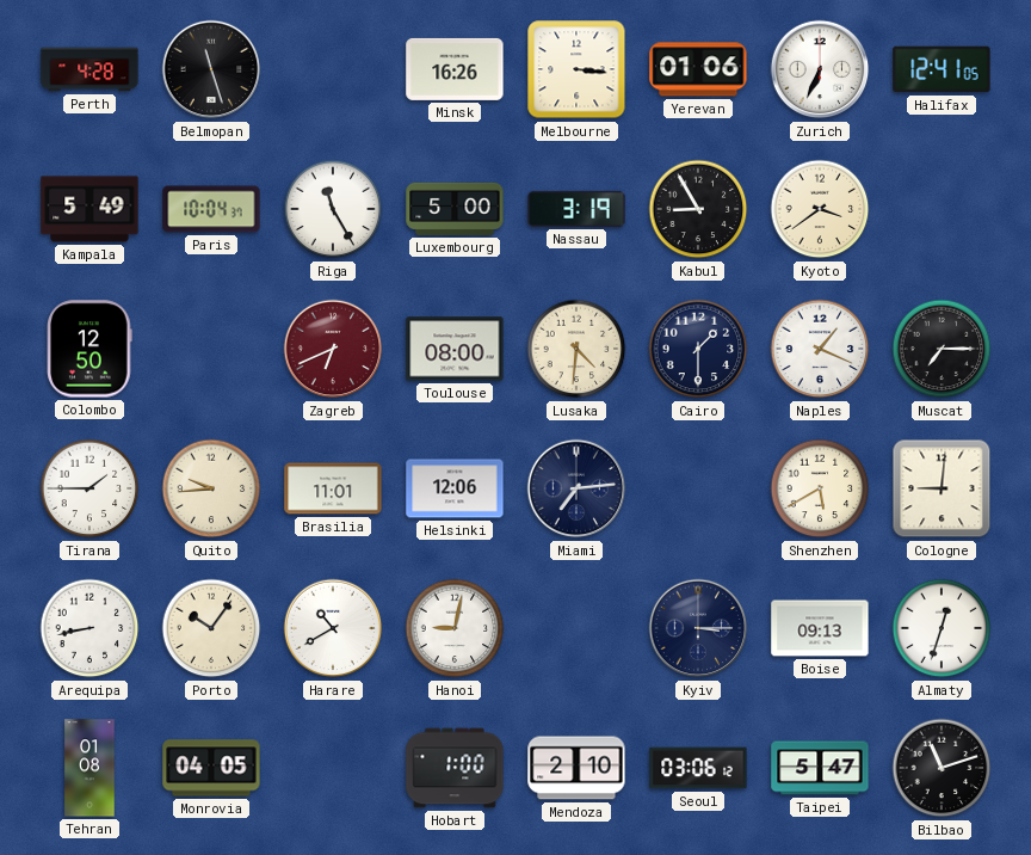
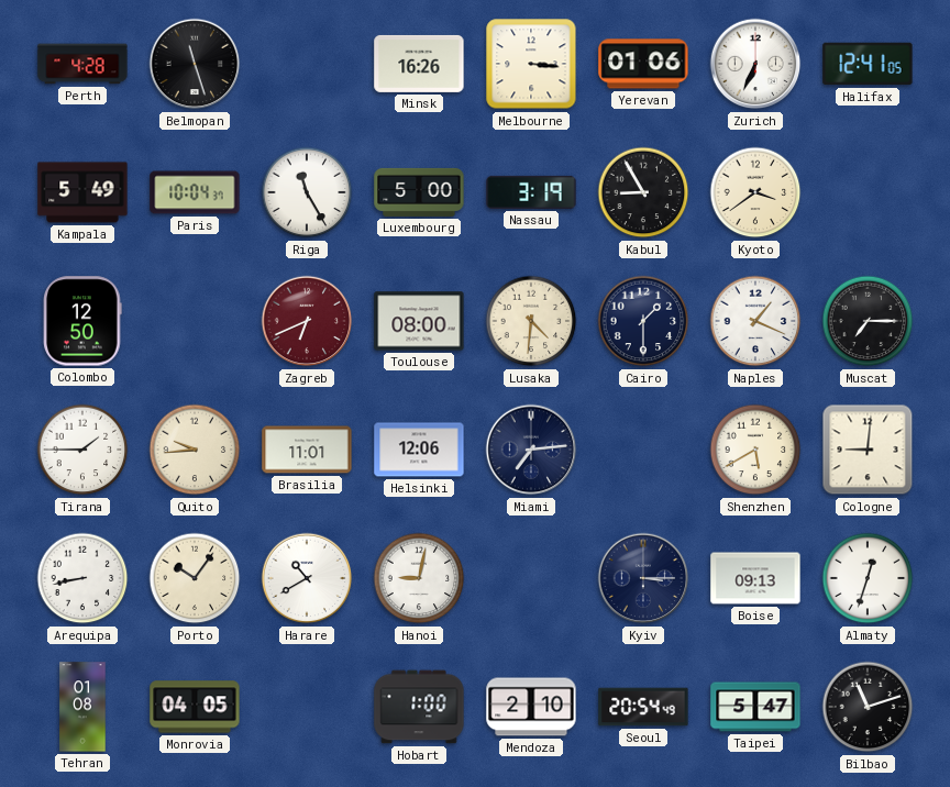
Seoul: 03:06 -> 20:54
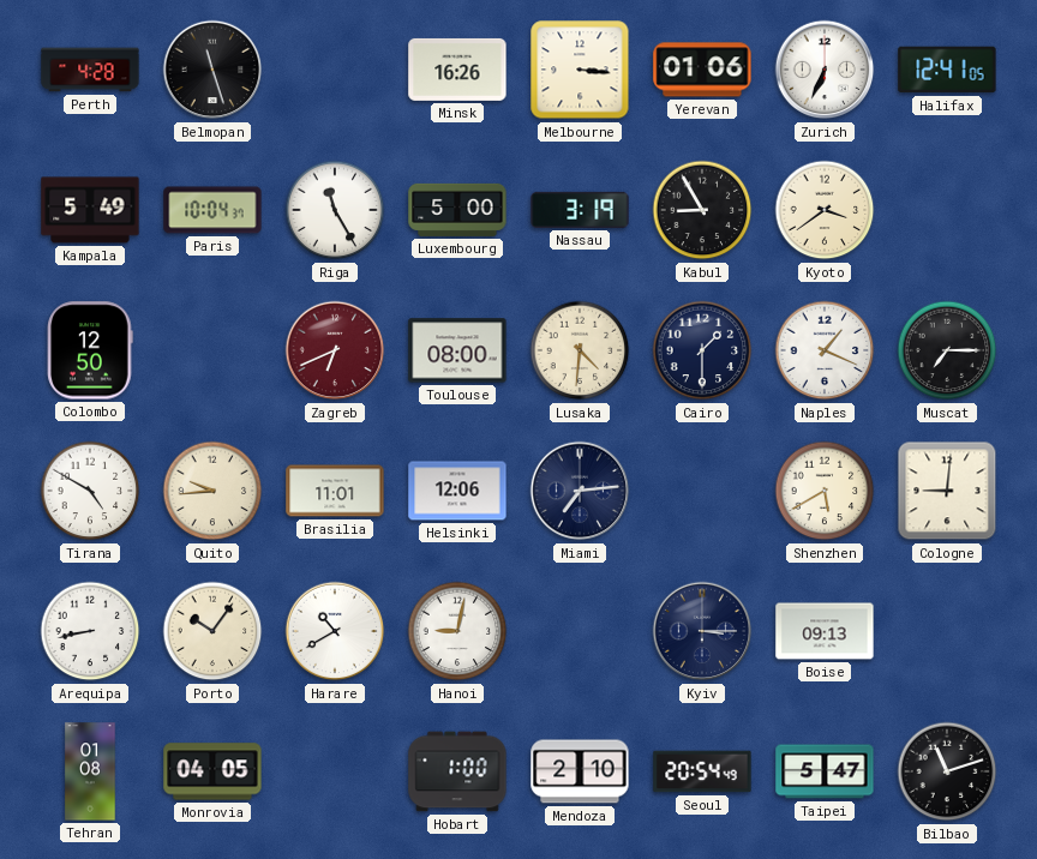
Tirana: 1:45 -> 4:50
Almaty: 12:33 -> none
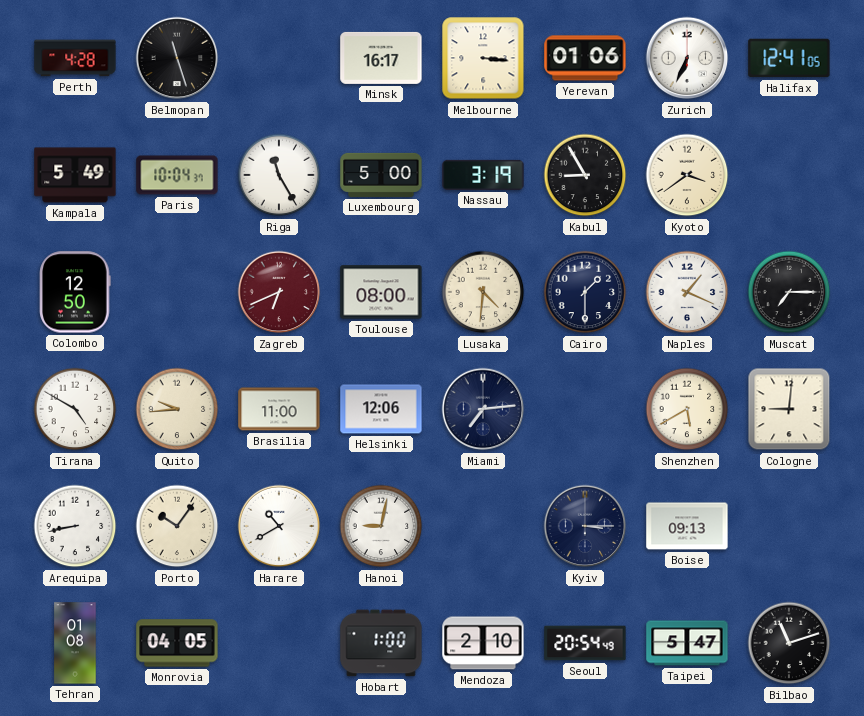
Minsk: 16:26 -> 16:17
Brasilia: 11:01 -> 11:00
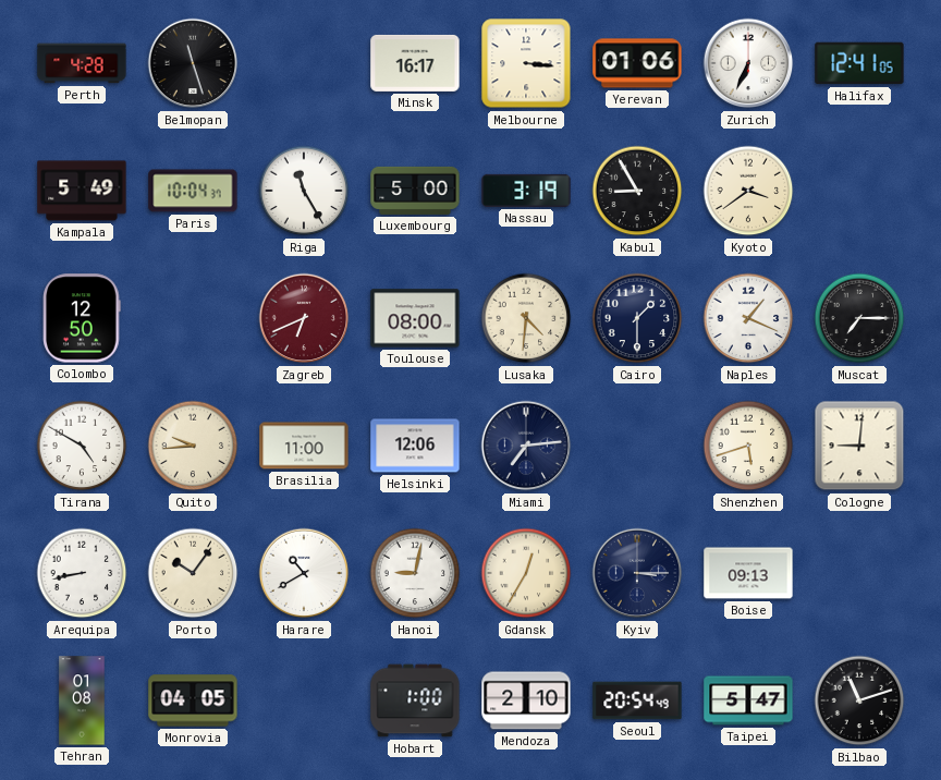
Shenzhen: 5:40 -> 5:42
Gdansk: none -> 12:35
